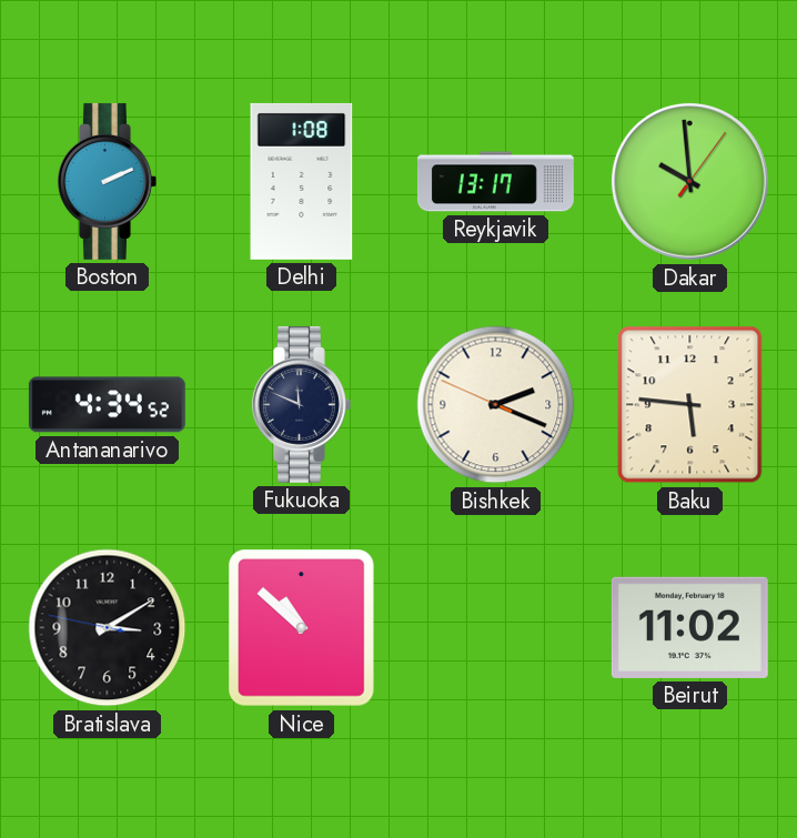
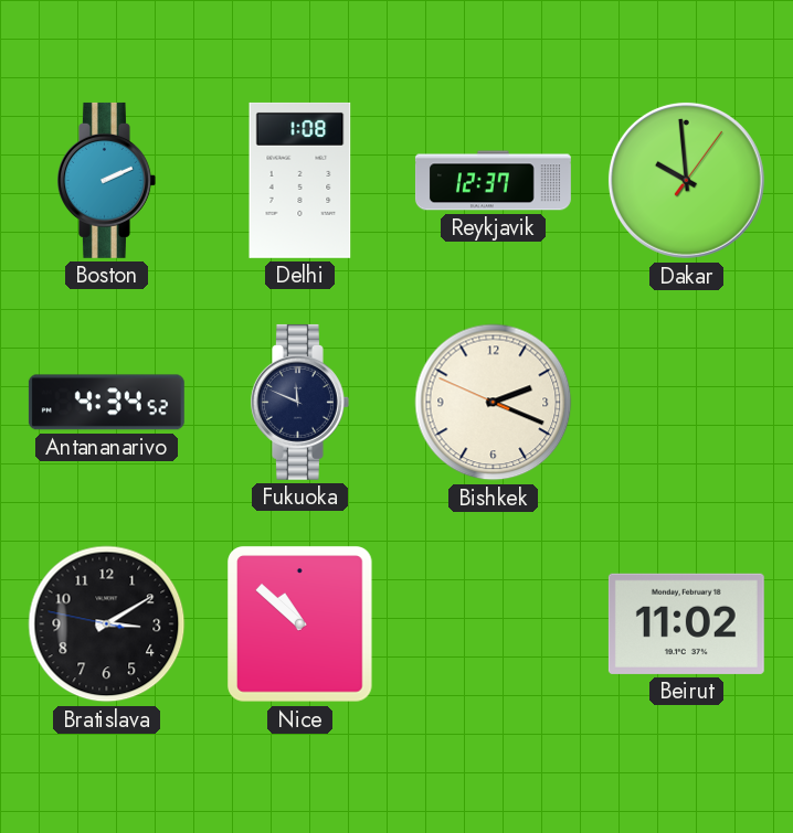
Reykjavik: 13:17 -> 12:37
Baku: 5:46 -> none
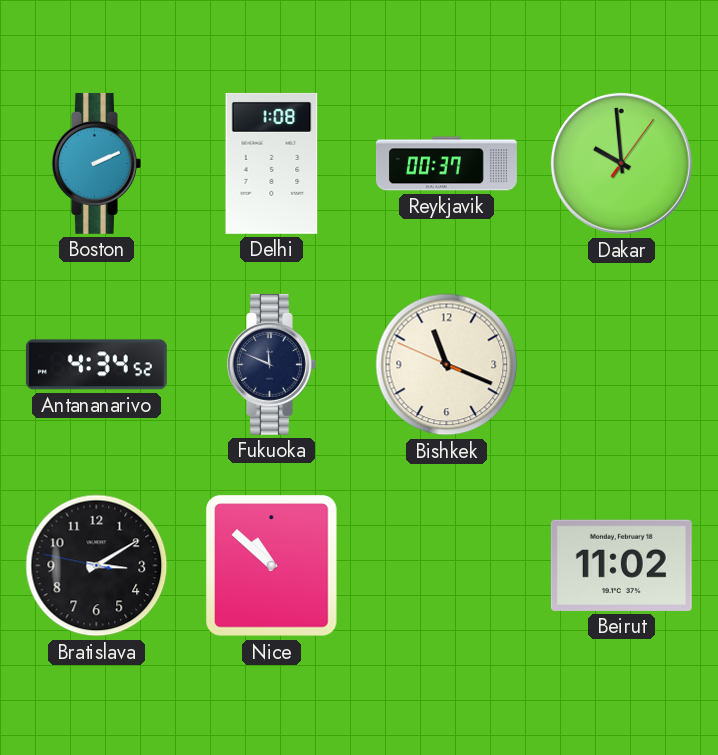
Reykjavik: 12:37 -> 00:37
Bishkek: 2:18 -> 11:18
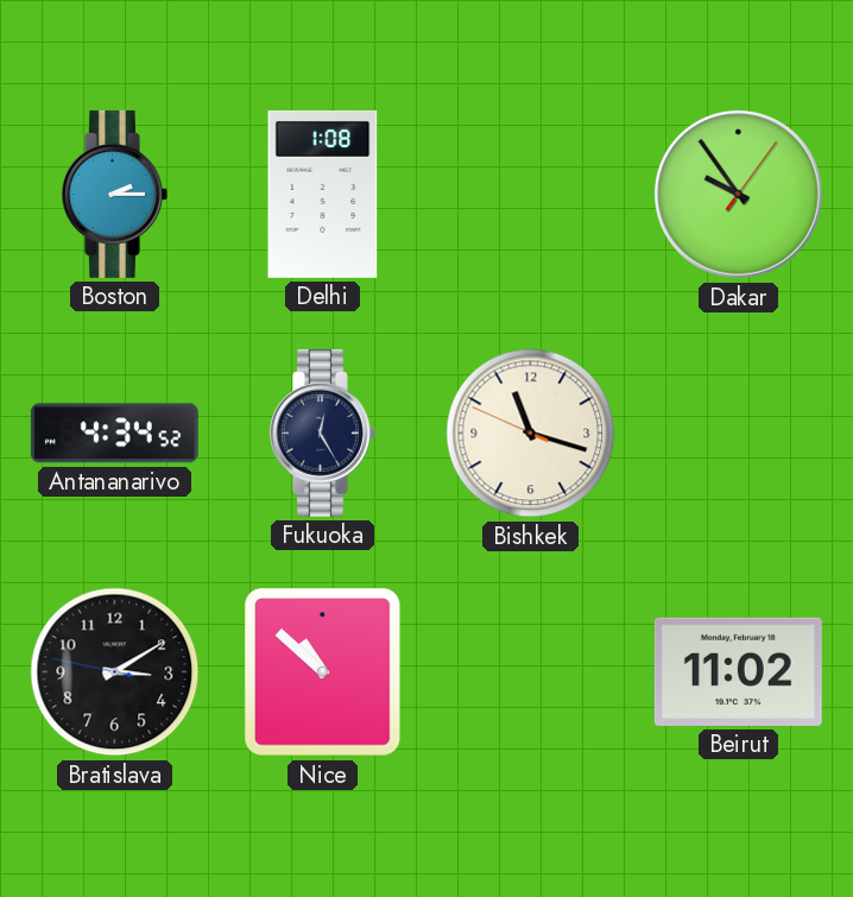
Boston: 2:11 -> 2:15
Reykjavik: 00:37 -> none
Dakar: 9:59 -> 9:54
Fukuoka: 11:49 -> 12:25
Bishkek: 11:18 -> 11:17
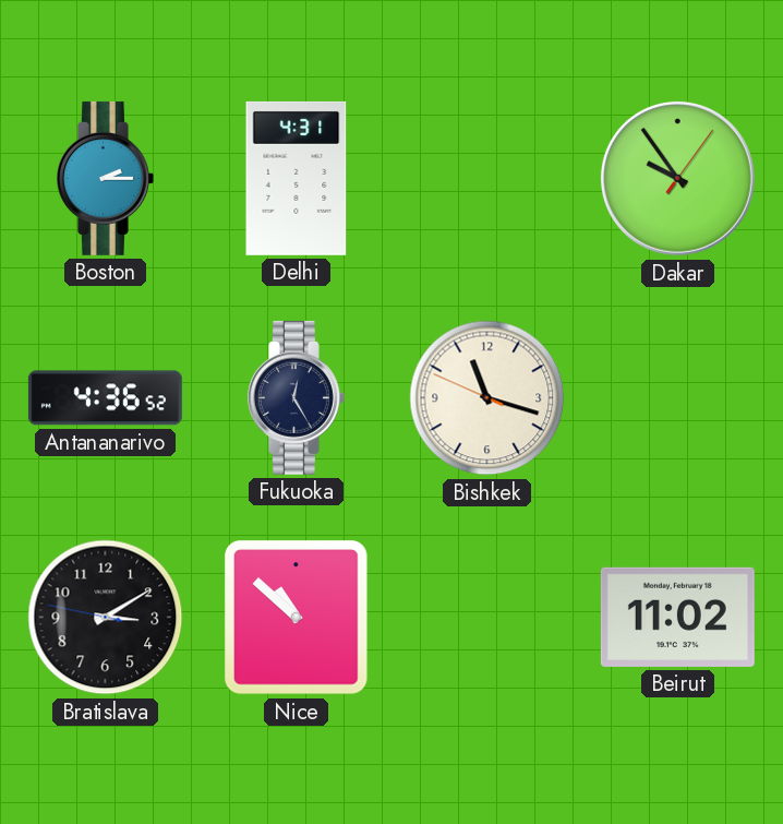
Delhi: 1:08 -> 4:31
Antananarivo: 4:34 -> 4:36
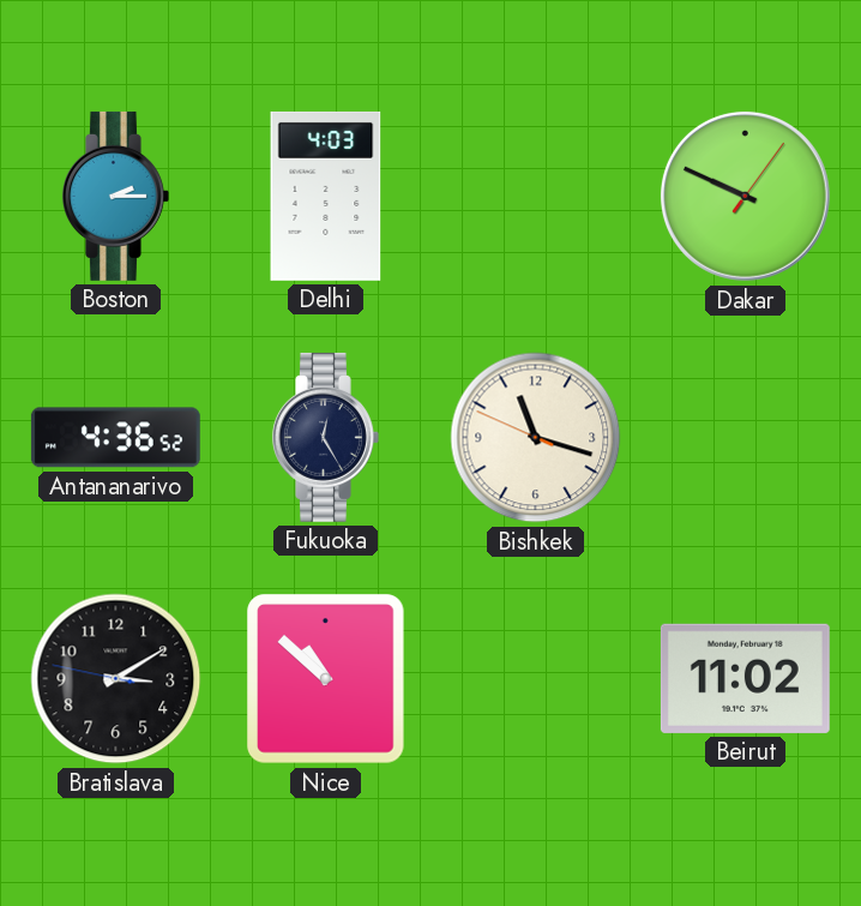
Delhi: 4:31 -> 4:03
Dakar: 9:54 -> 9:49
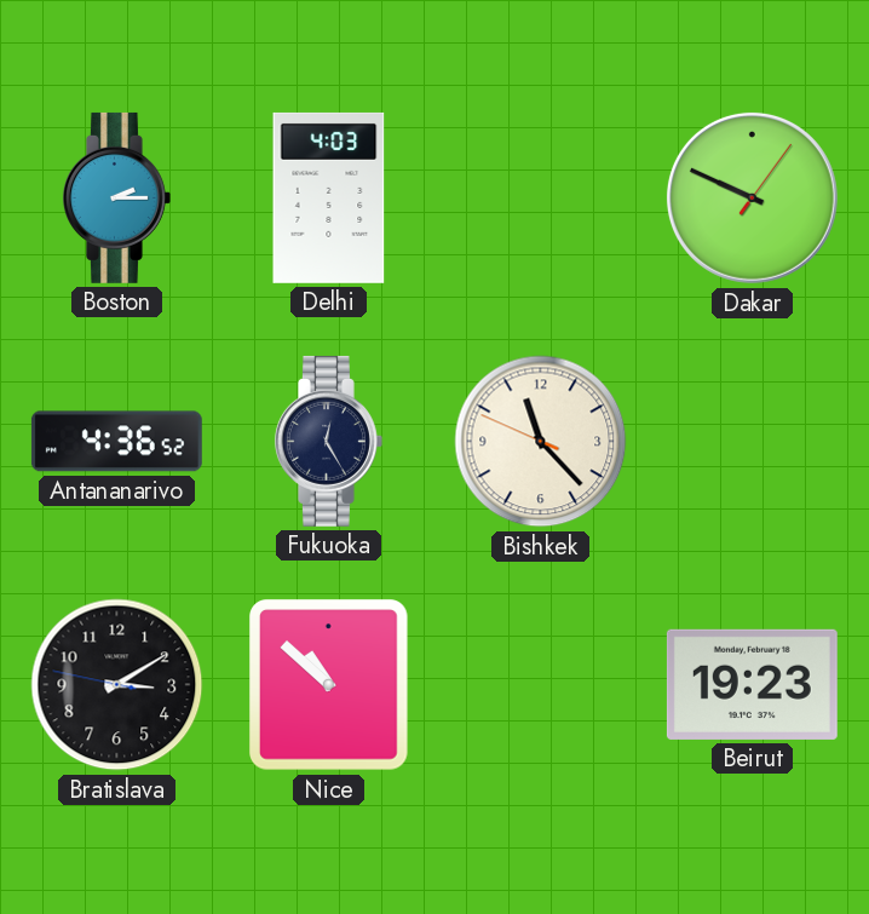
Bishkek: 11:17 -> 11:22
Beirut: 11:02 -> 19:23
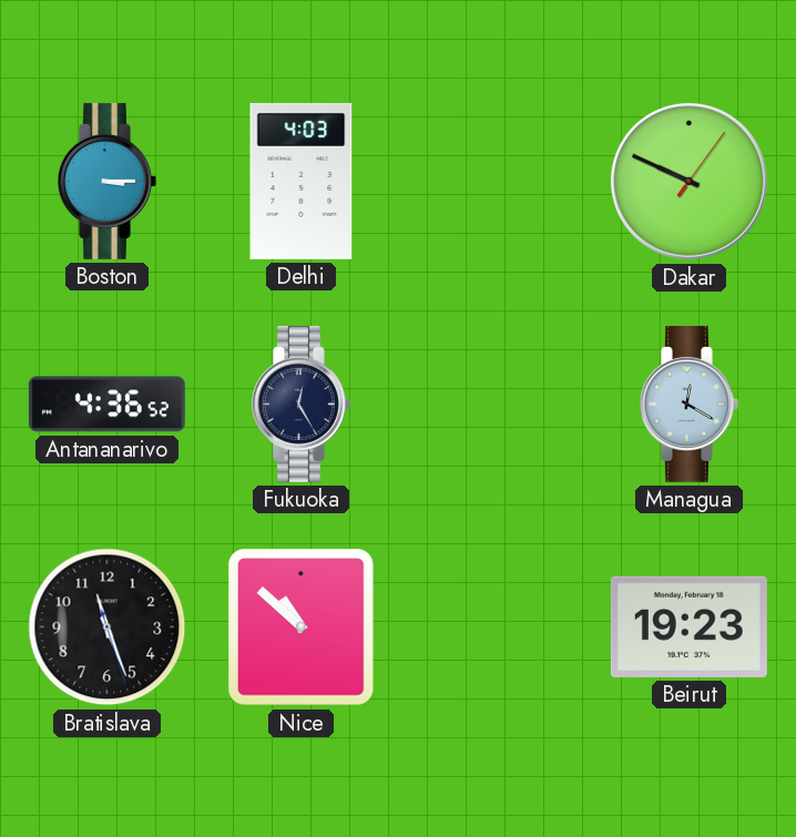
Boston: 2:15 -> 3:15
Bishkek: 11:22 -> none
Managua: none -> 12:20
Bratislava: 3:09 -> 11:26
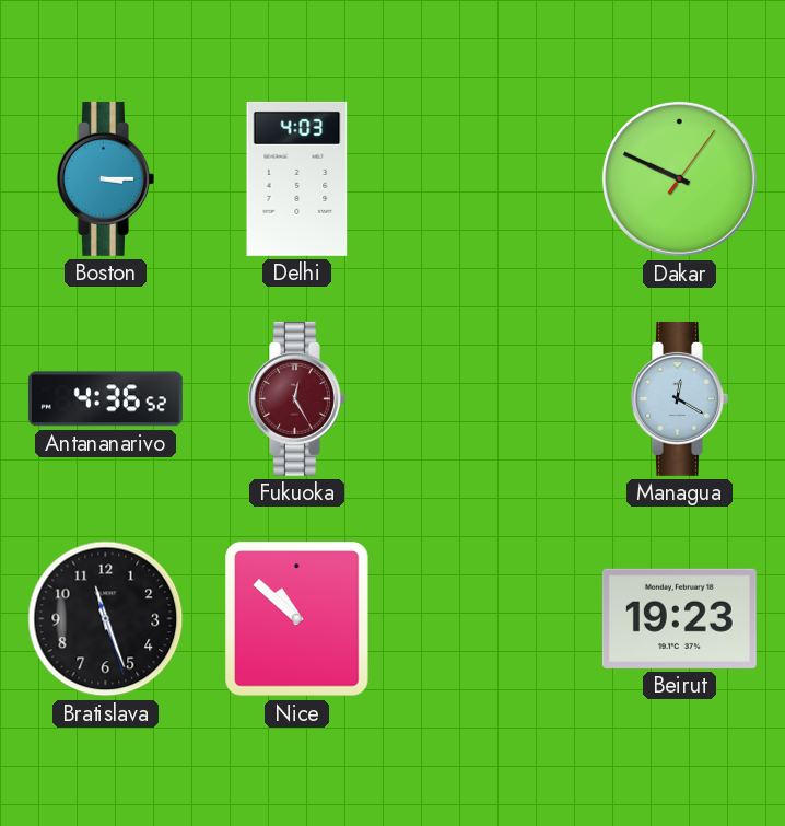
Fukuoka dial: navy -> burgundy
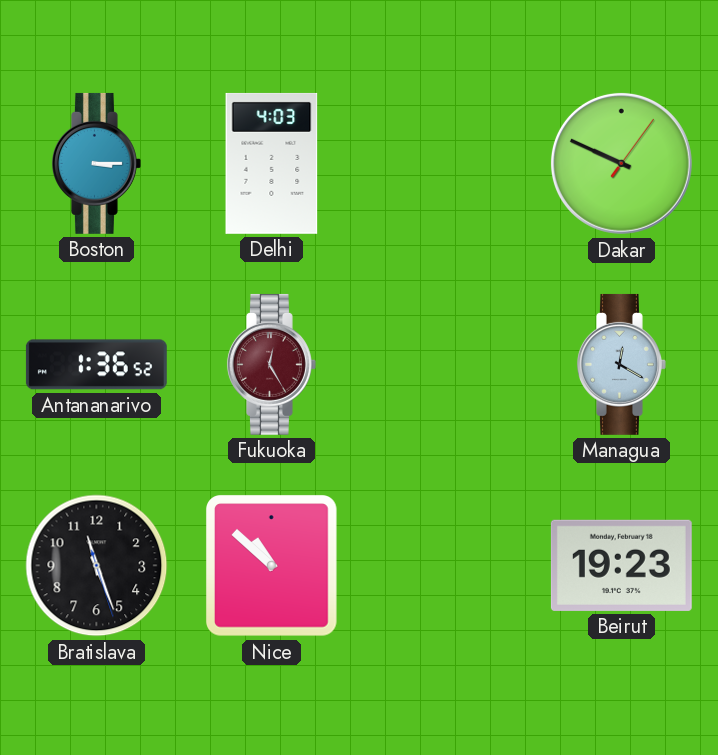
Antananarivo: 4:36 -> 1:36
